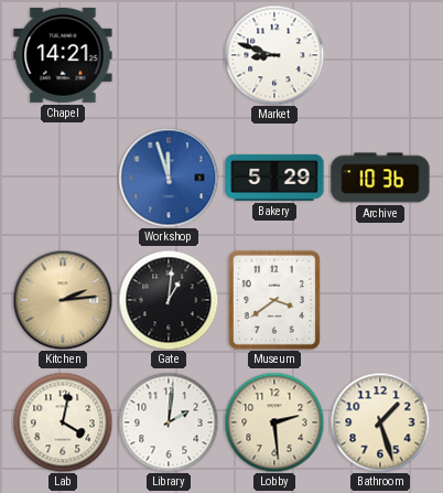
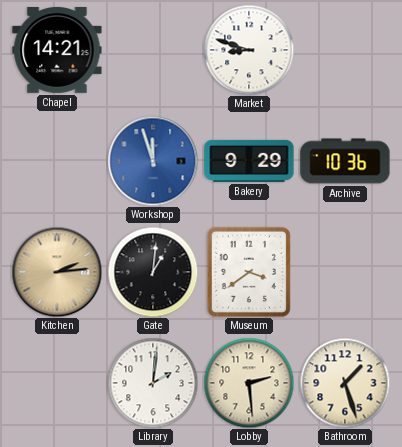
Bakery: 5:29 -> 9:29
Lab: 4:02 -> none
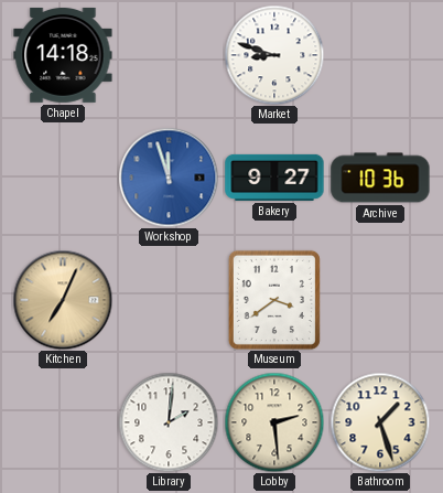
Chapel: 14:21 -> 14:18
Bakery: 9:29 -> 9:27
Kitchen: 2:14 -> 7:04
Gate: 1:01 -> none
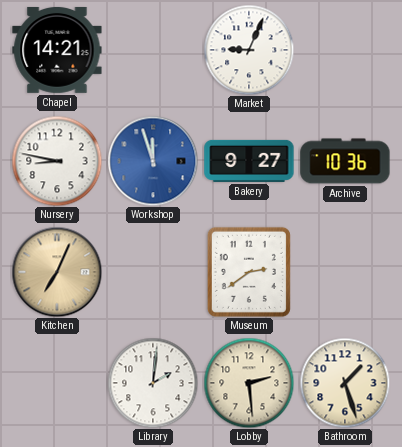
Chapel: 14:18 -> 14:21
Market: 8:48 -> 9:04
Nursery: none -> 8:47
Museum: 3:39 -> 2:39
